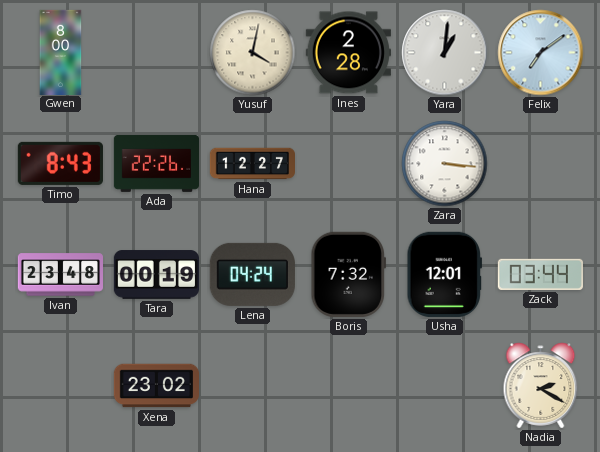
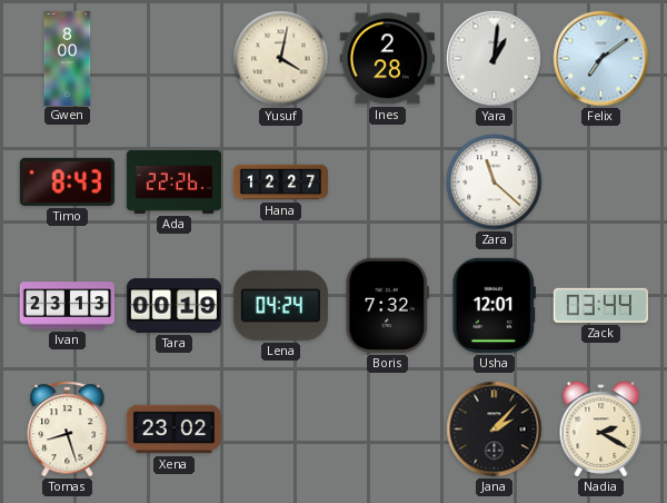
Zara: 3:16 -> 11:22
Ivan: 23:48 -> 23:13
Tomas: none -> 8:27
Jana: none -> 2:07
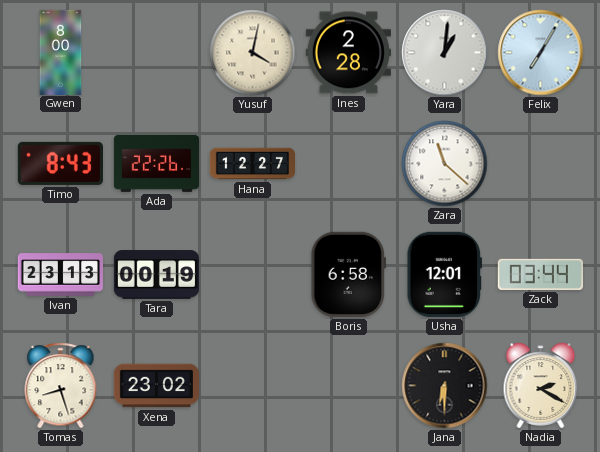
Felix: 7:09 -> 7:05
Lena: 04:24 -> none
Boris: 7:32 -> 6:58
Jana: 2:07 -> 6:30
